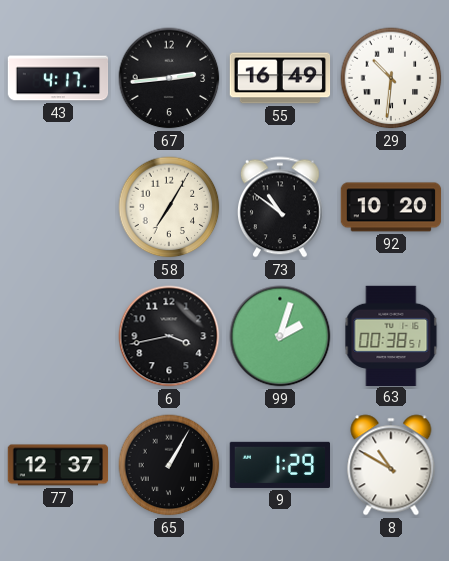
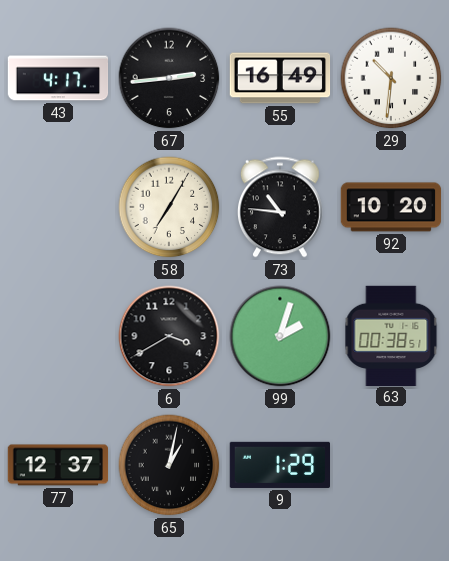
73: 10:51 -> 10:46
6: 3:43 -> 3:40
65: 1:05 -> 1:02
8: 10:50 -> none
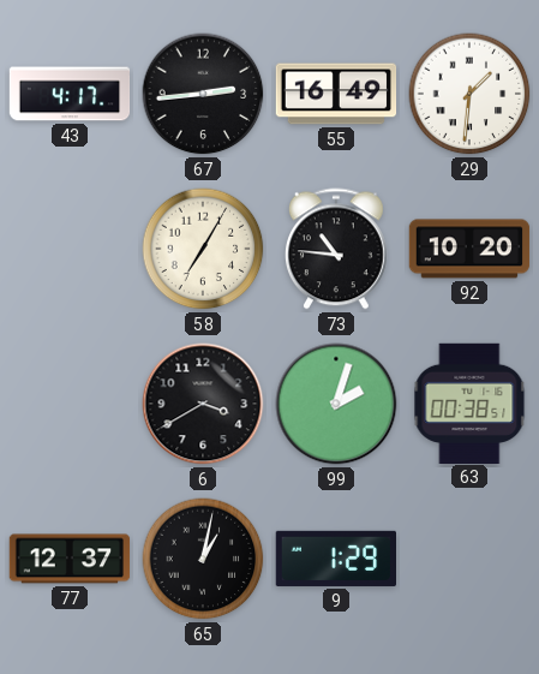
29: 10:31 -> 1:31
